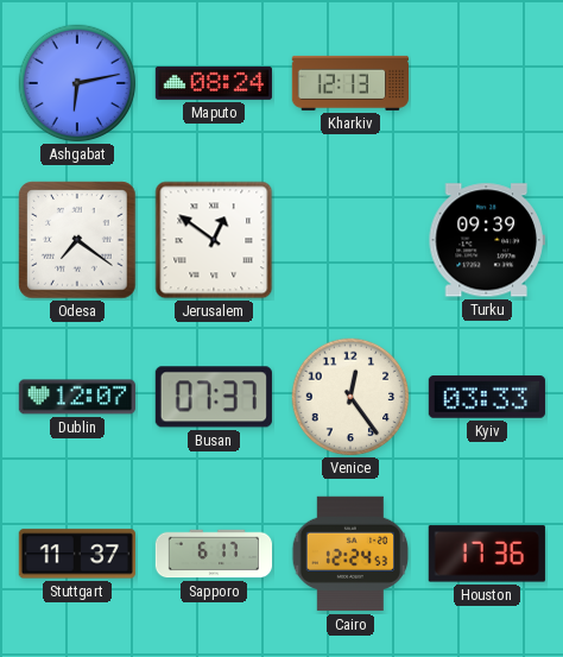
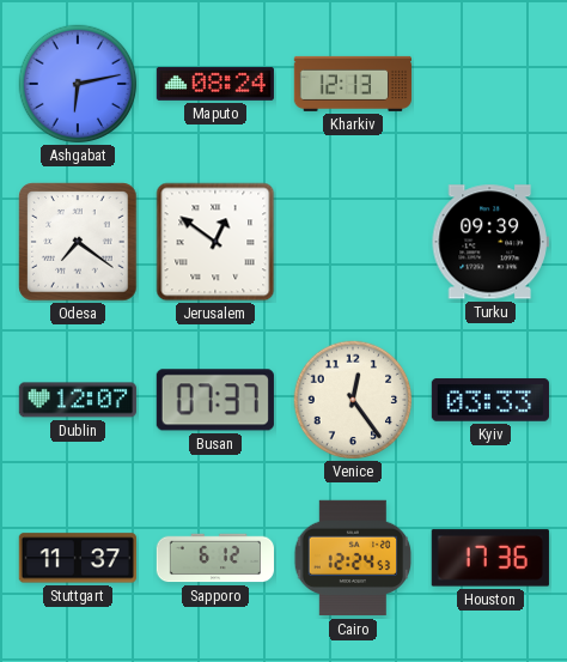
Sapporo: 6:17 -> 6:12
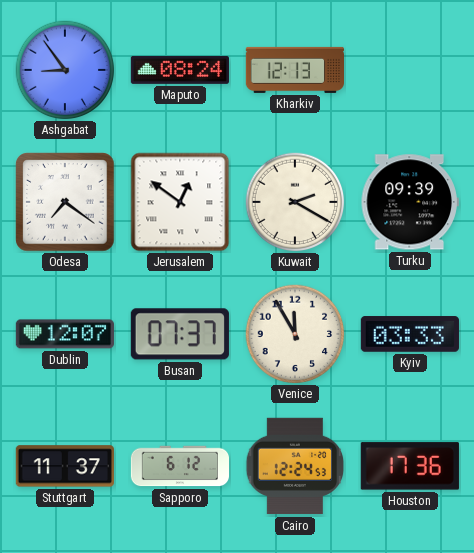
Ashgabat: 6:13 -> 8:54
Kuwait: none -> 2:20
Venice: 12:24 -> 11:55
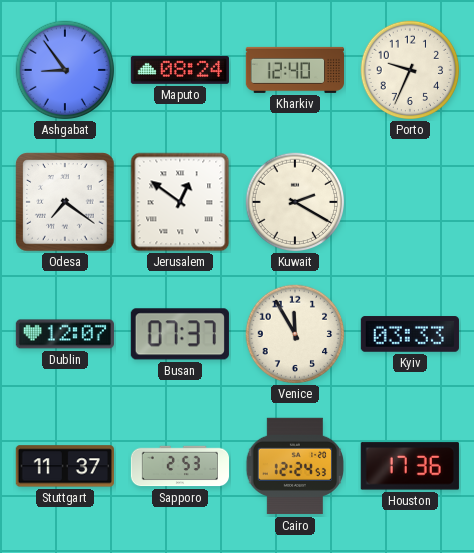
Kharkiv: 12:13 -> 12:40
Porto: none -> 9:34
Turku: 09:39 -> none
Sapporo: 6:12 -> 2:53
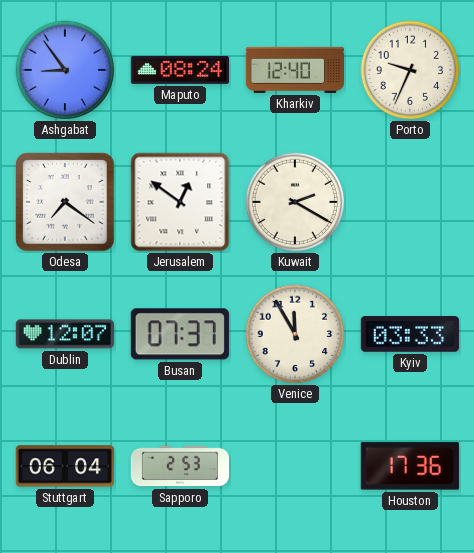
Stuttgart: 11:37 -> 06:04
Cairo: 12:24 -> none
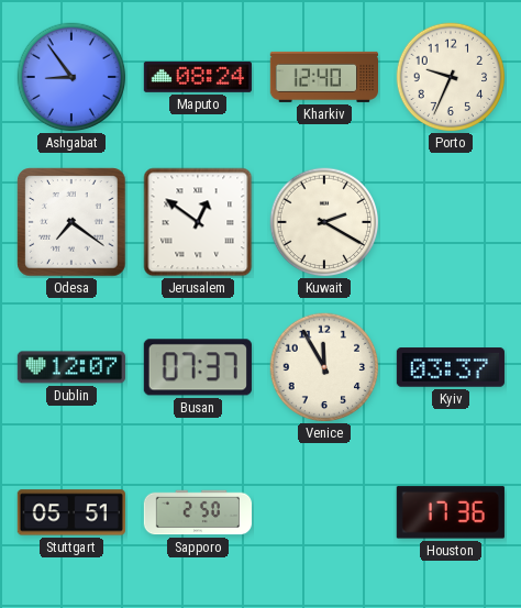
Kyiv: 03:33 -> 03:37
Stuttgart: 06:04 -> 05:51
Sapporo: 2:53 -> 2:50
